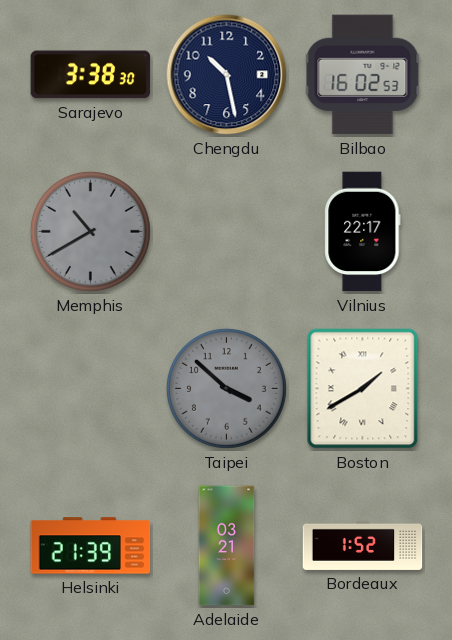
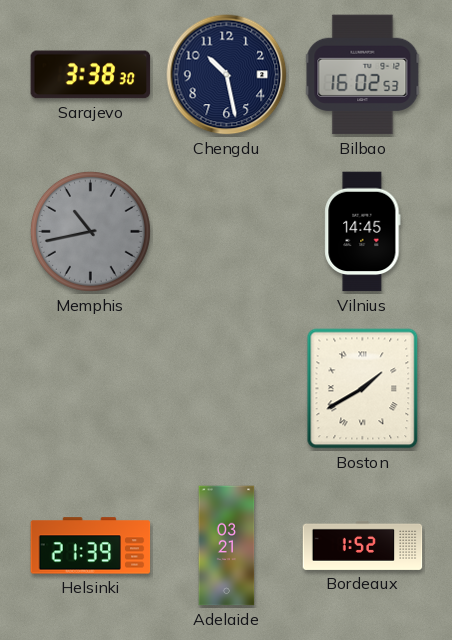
Memphis: 10:40 -> 10:43
Vilnius: 22:17 -> 14:45
Taipei: 3:52 -> none
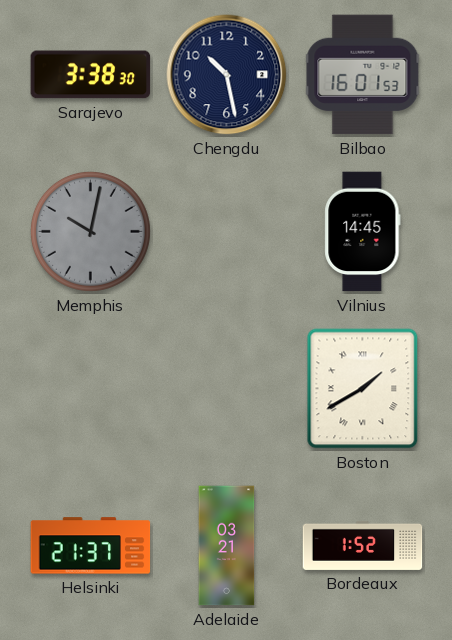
Bilbao: 16:02 -> 16:01
Memphis: 10:43 -> 10:02
Helsinki: 21:39 -> 21:37
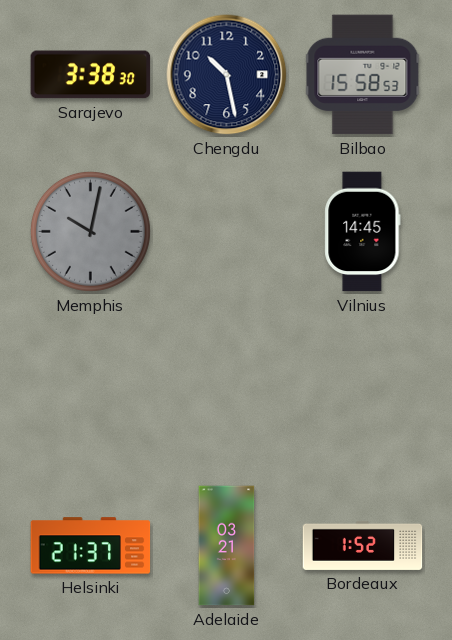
Bilbao: 16:01 -> 15:58
Boston: 1:40 -> none
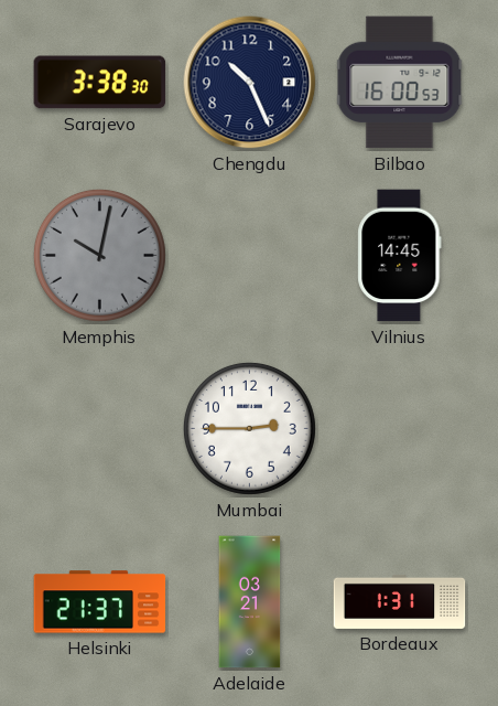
Chengdu: 10:28 -> 10:26
Bilbao: 15:58 -> 16:00
Mumbai: none -> 2:45
Bordeaux: 1:52 -> 1:31
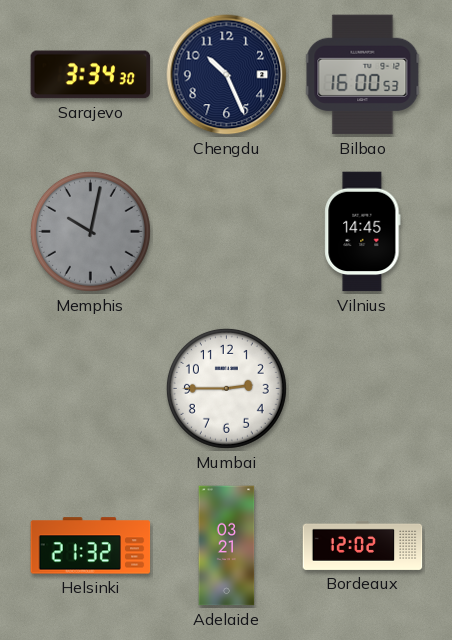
Sarajevo: 3:38 -> 3:34
Helsinki: 21:37 -> 21:32
Bordeaux: 1:31 -> 12:02
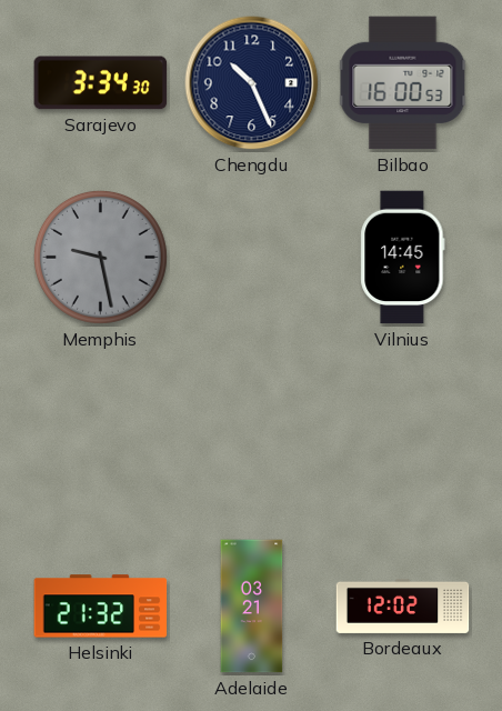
Memphis: 10:02 -> 9:28
Mumbai: 2:45 -> none
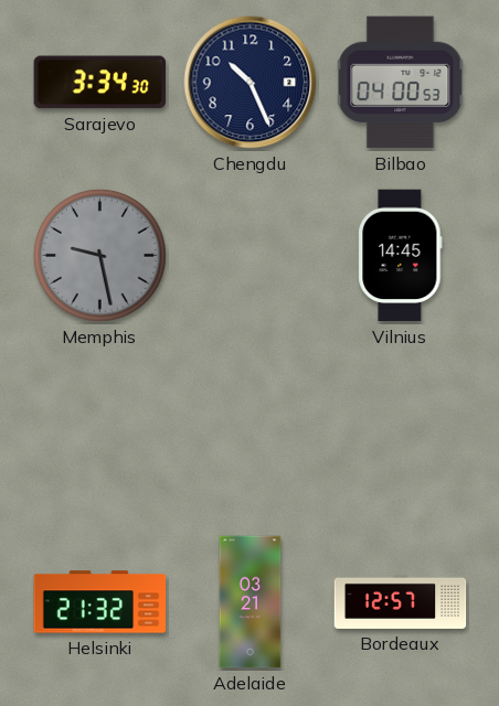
Bilbao: 16:00 -> 04:00
Bordeaux: 12:02 -> 12:57
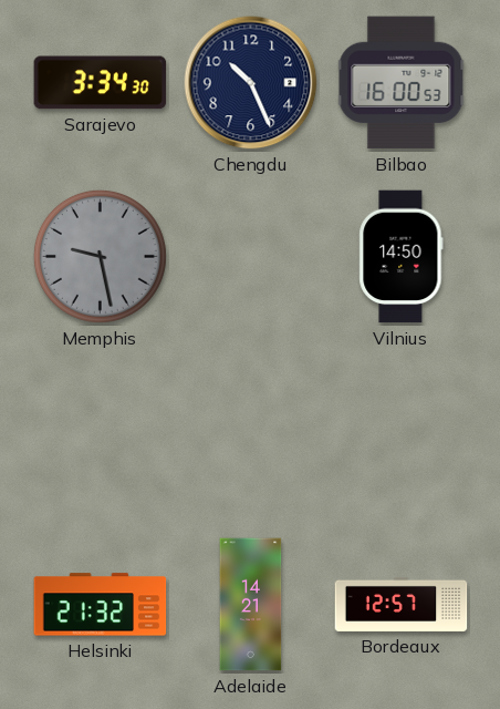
Bilbao: 04:00 -> 16:00
Vilnius: 14:45 -> 14:50
Adelaide: 03:21 -> 14:21
